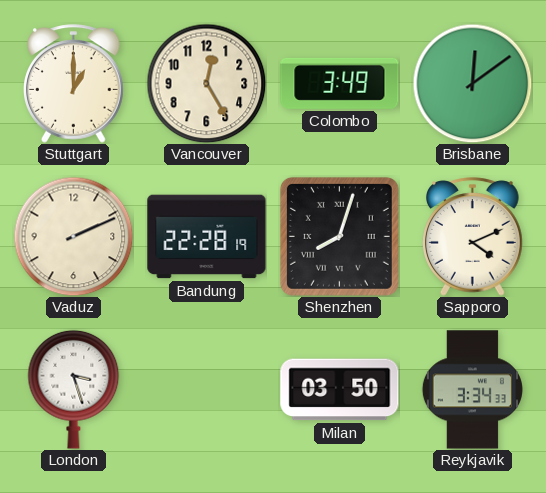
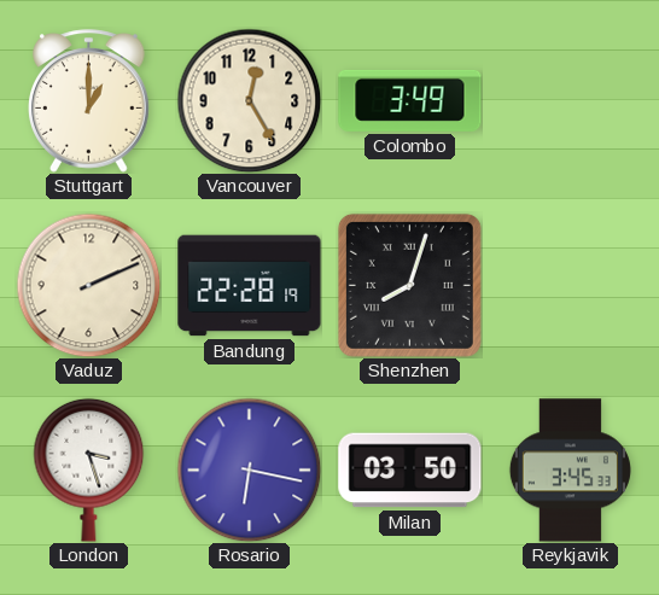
Brisbane: 12:09 -> none
Sapporo: 4:11 -> none
Rosario: none -> 6:17
Reykjavik: 3:34 -> 3:45
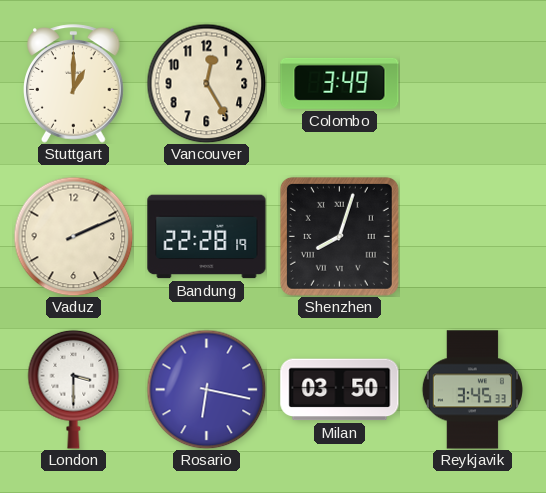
London: 3:27 -> 3:30
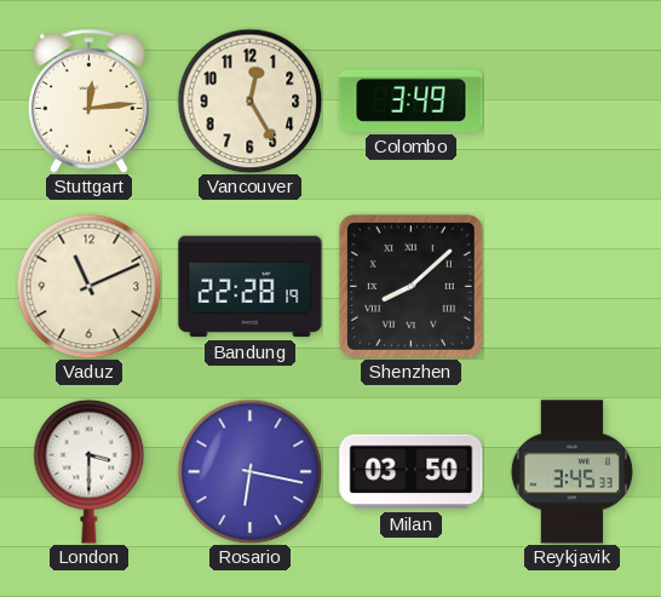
Stuttgart: 1:00 -> 12:14
Vaduz: 2:11 -> 11:11
Shenzhen: 8:03 -> 8:08
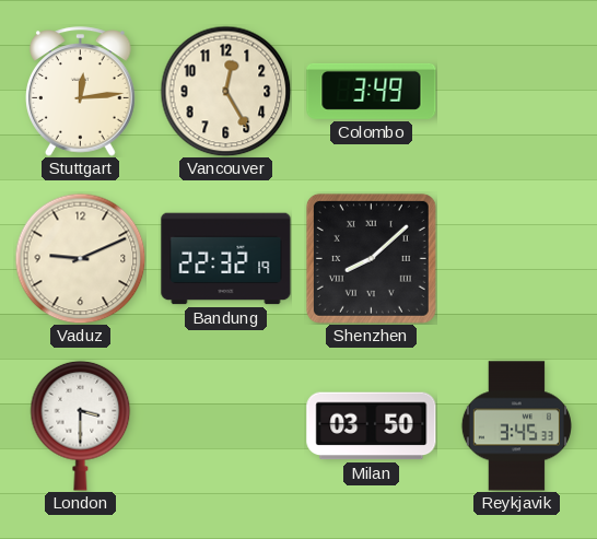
Vaduz: 11:11 -> 9:11
Bandung: 22:28 -> 22:32
Rosario: 6:17 -> none
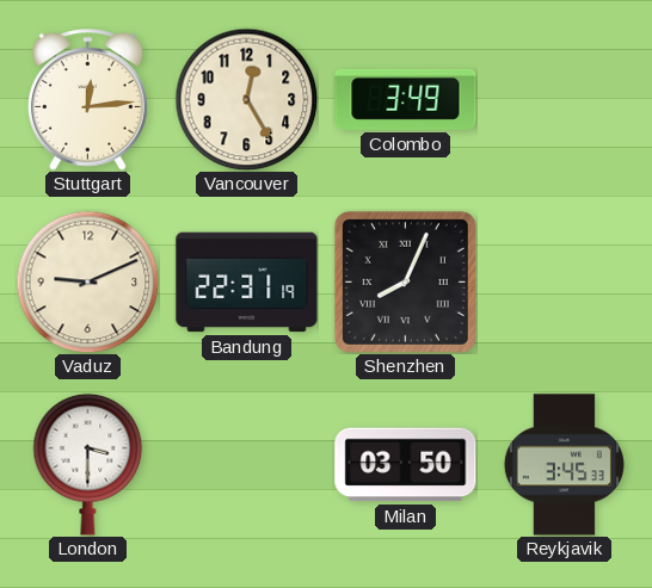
Bandung: 22:32 -> 22:31
Shenzhen: 8:08 -> 8:04
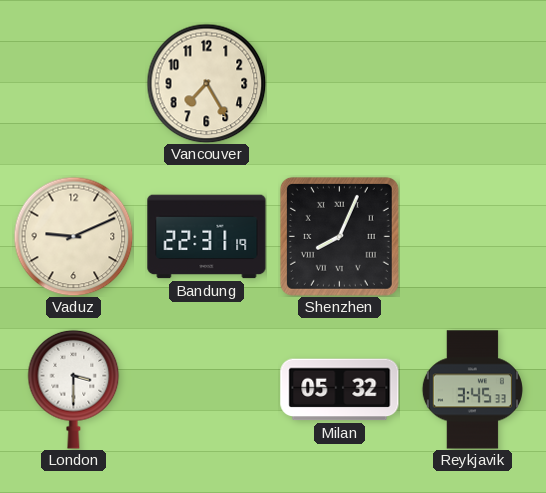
Stuttgart: 12:14 -> none
Vancouver: 12:25 -> 7:25
Colombo: 3:49 -> none
Milan: 03:50 -> 05:32
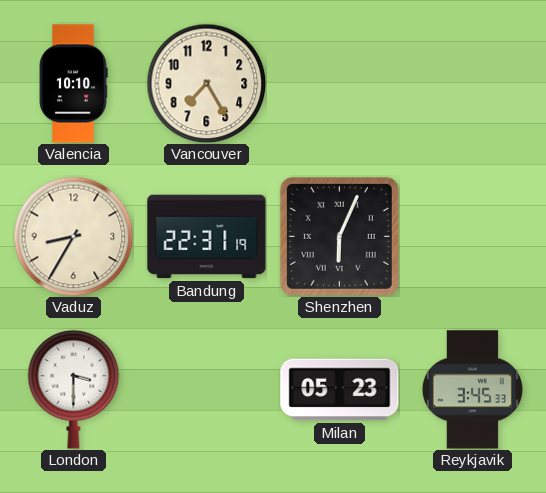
Valencia: none -> 10:10
Vaduz: 9:11 -> 8:35
Shenzhen: 8:04 -> 6:04
Milan: 05:32 -> 05:23
